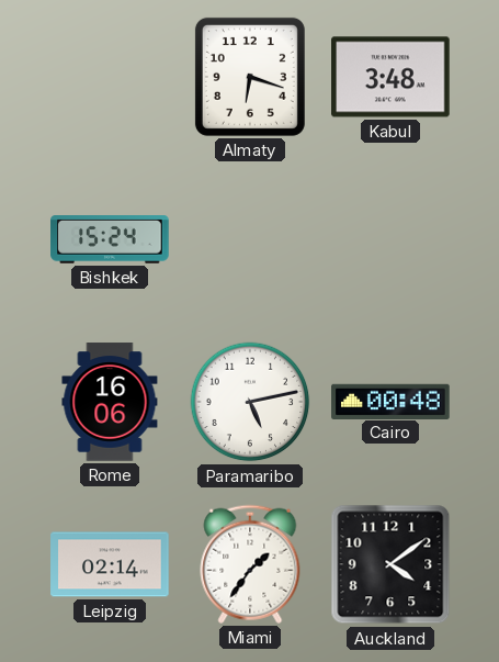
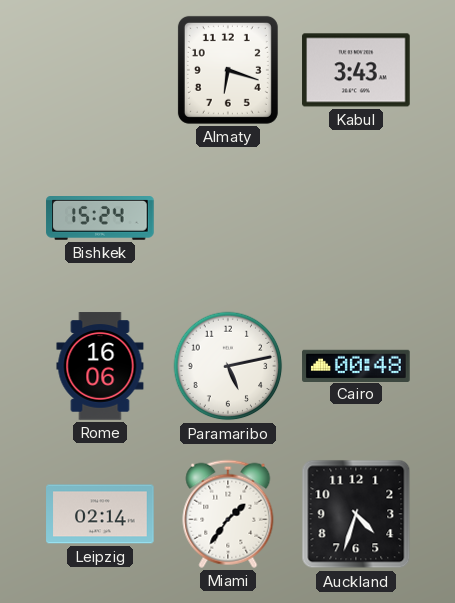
Kabul: 3:48 -> 3:43
Auckland: 4:09 -> 4:33
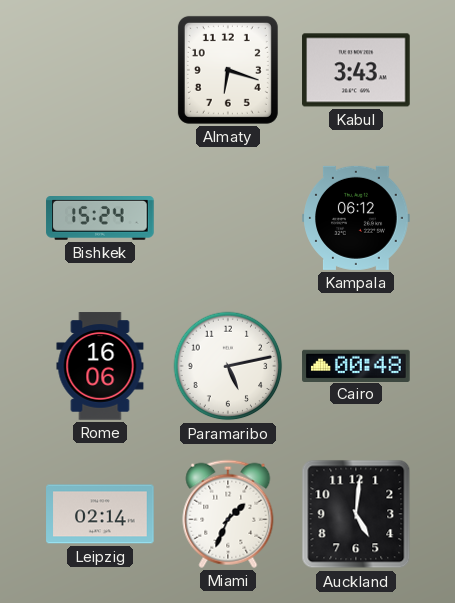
Kampala: none -> 06:12
Miami: 1:36 -> 1:34
Auckland: 4:33 -> 5:01
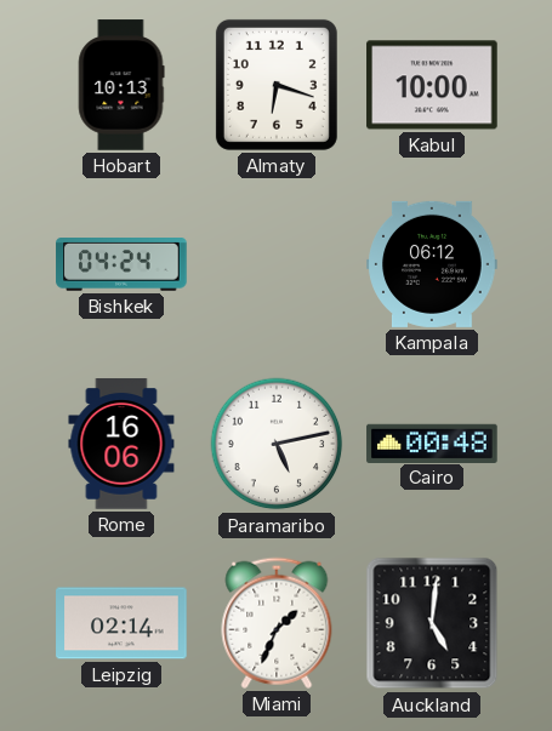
Hobart: none -> 10:13
Kabul: 3:43 -> 10:00
Bishkek: 15:24 -> 04:24
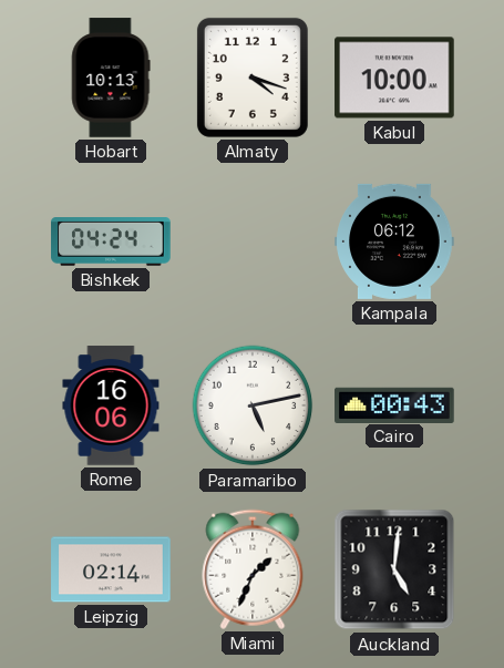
Almaty: 6:18 -> 4:18
Cairo: 00:48 -> 00:43
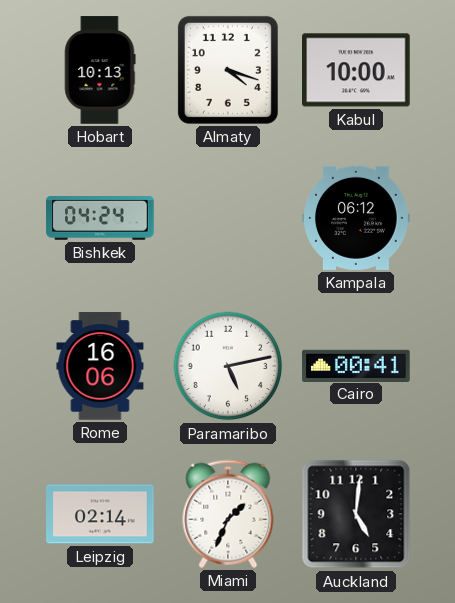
Cairo: 00:43 -> 00:41
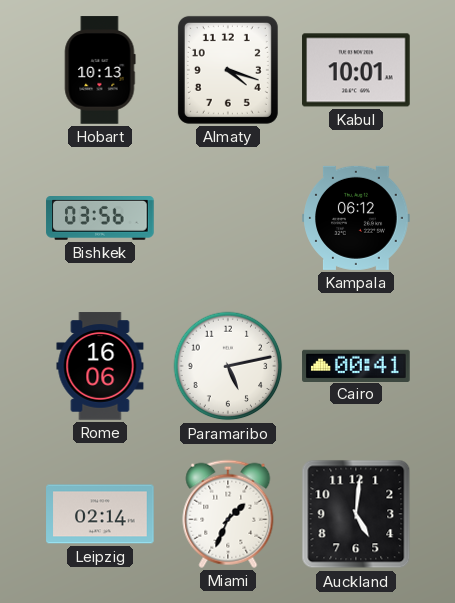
Kabul: 10:00 -> 10:01
Bishkek: 04:24 -> 03:56
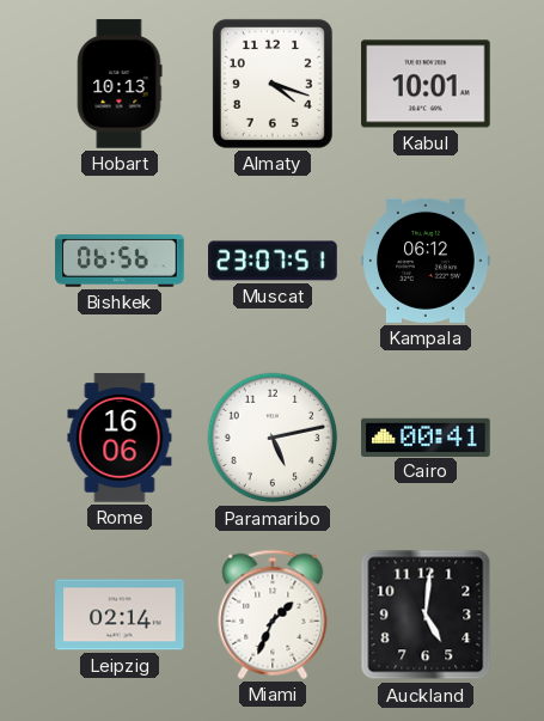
Bishkek: 03:56 -> 06:56
Muscat: none -> 23:07
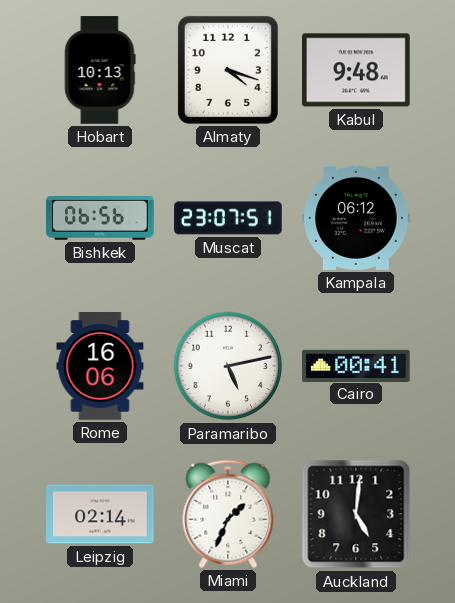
Kabul: 10:01 -> 9:48
